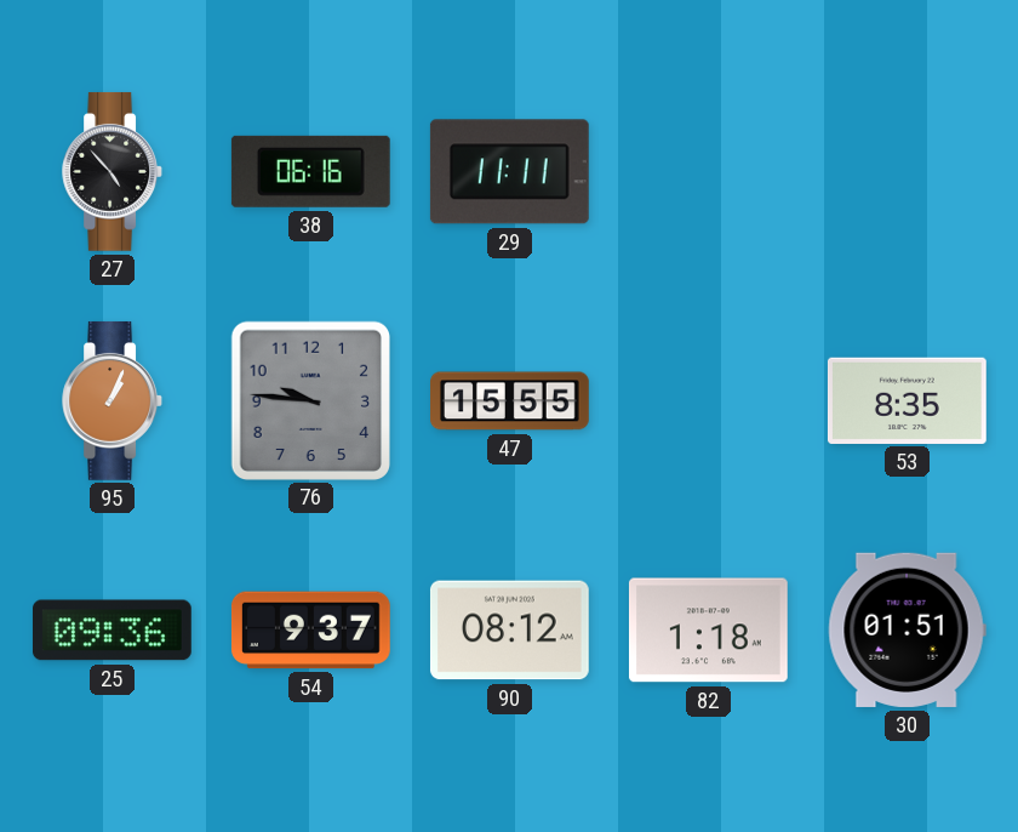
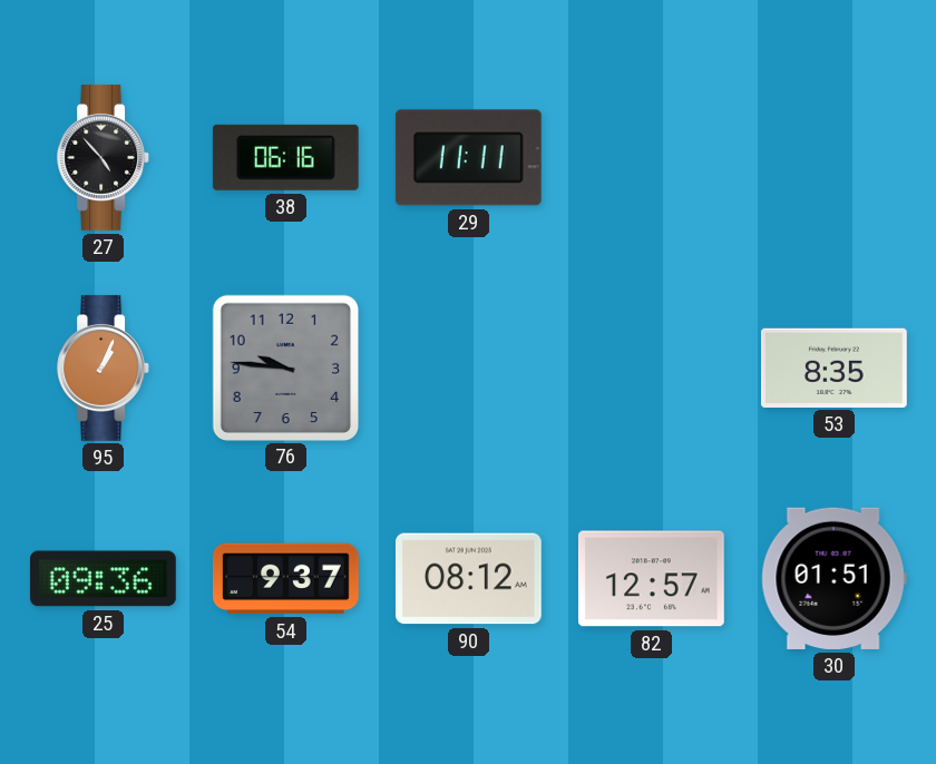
47: 15:55 -> none
82: 1:18 -> 12:57
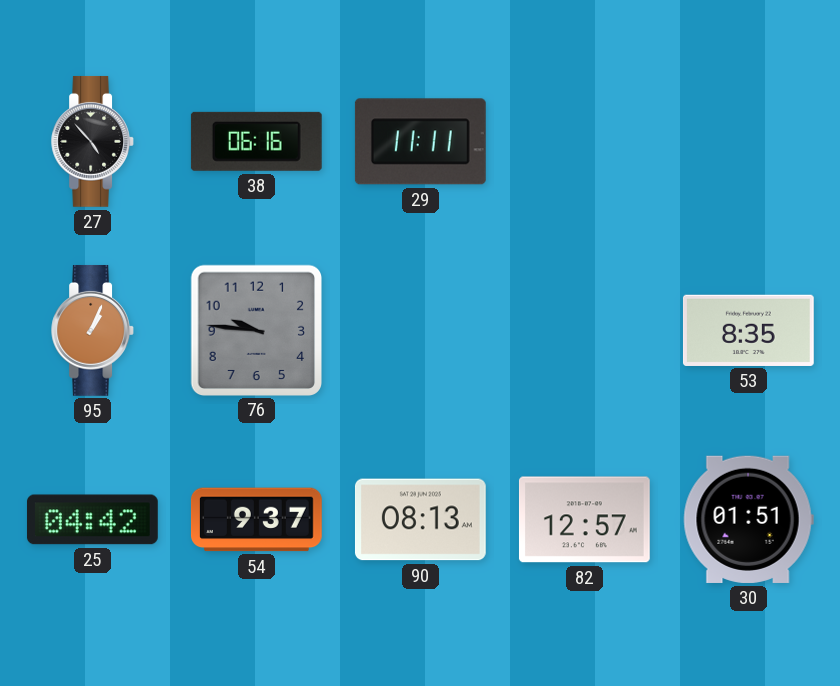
25: 09:36 -> 04:42
90: 08:12 -> 08:13
